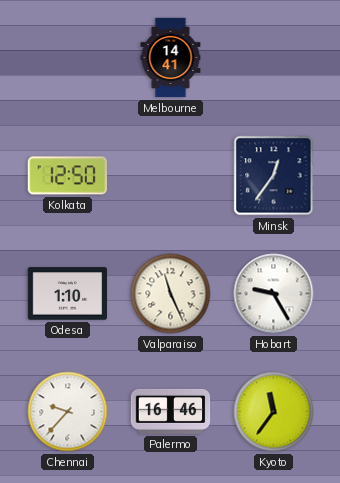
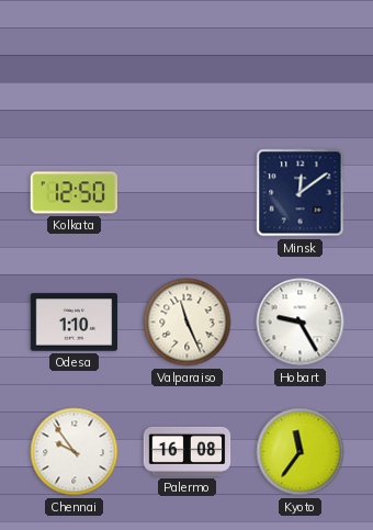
Melbourne: 14:41 -> none
Minsk: 12:36 -> 12:09
Chennai: 9:37 -> 9:54
Palermo: 16:46 -> 16:08
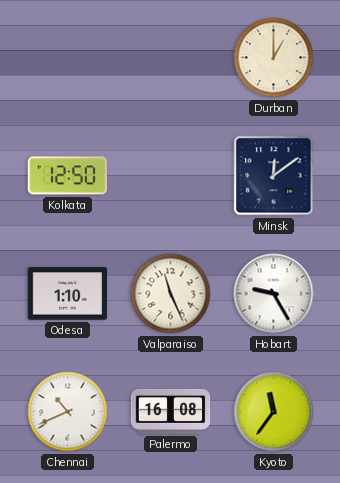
Durban: none -> 1:00
Chennai: 9:54 -> 10:41
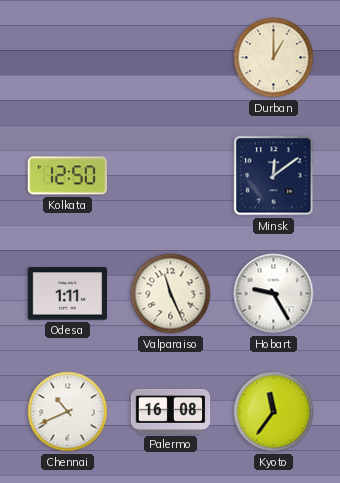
Odesa: 1:10 -> 1:11
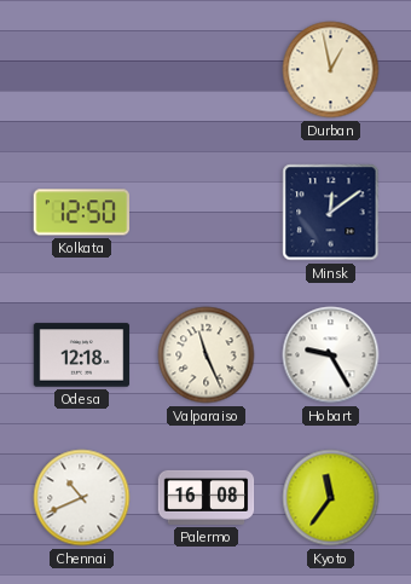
Durban: 1:00 -> 12:58
Odesa: 1:11 -> 12:18
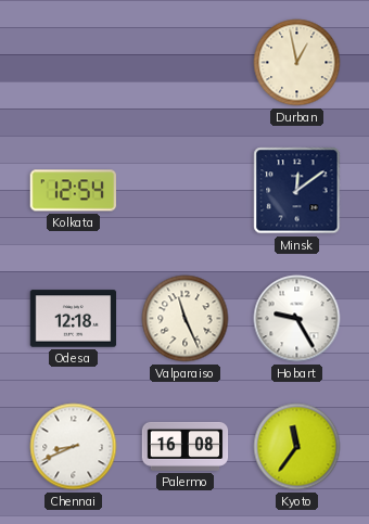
Kolkata: 12:50 -> 12:54
Chennai: 10:41 -> 8:41
